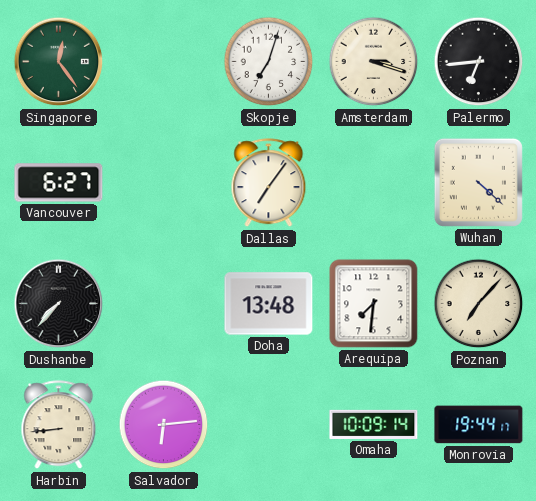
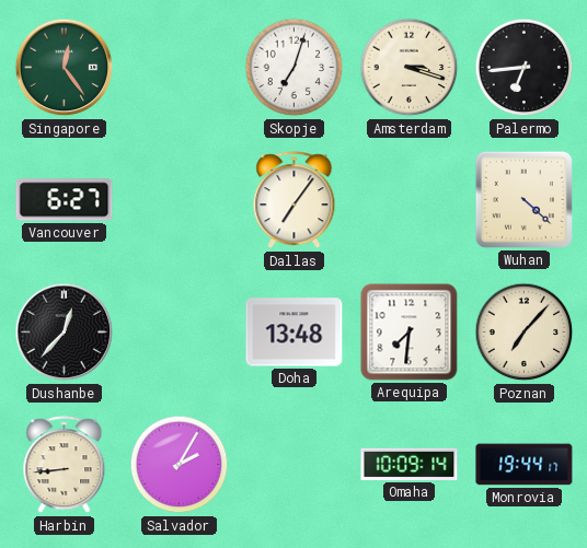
Dushanbe: 7:37 -> 12:37
Salvador: 6:14 -> 2:05
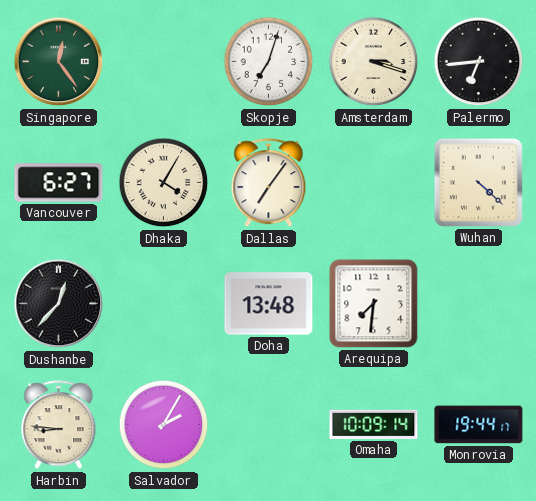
Dhaka: none -> 4:05
Poznan: 7:07 -> none
Harbin: 8:44 -> 8:46
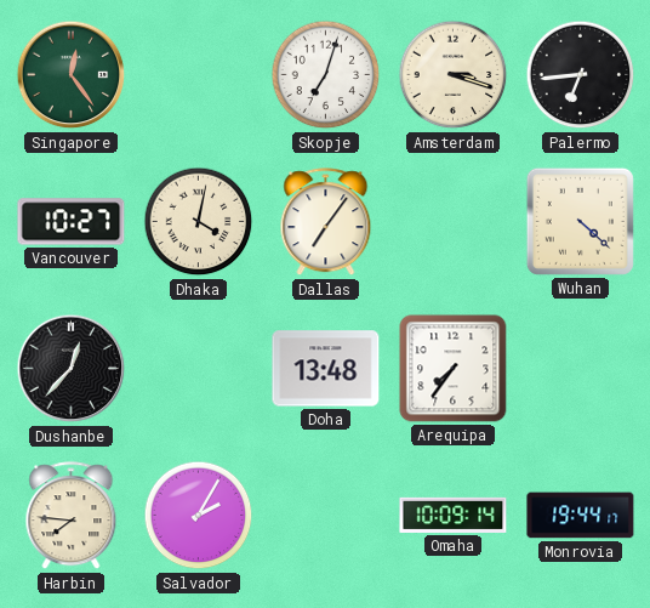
Vancouver: 6:27 -> 10:27
Dhaka: 4:05 -> 4:02
Arequipa: 7:31 -> 7:36
Harbin: 8:46 -> 7:46
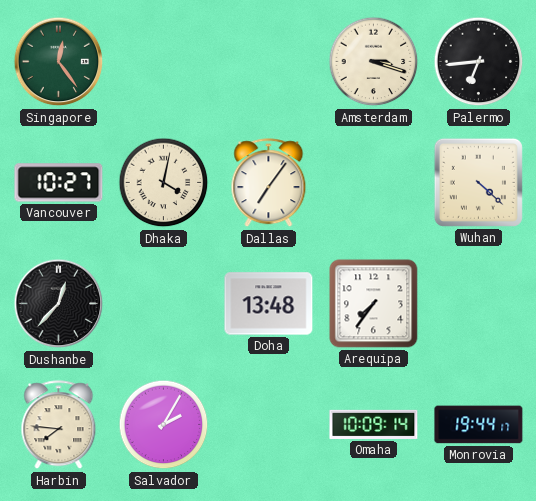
Skopje: 7:03 -> none
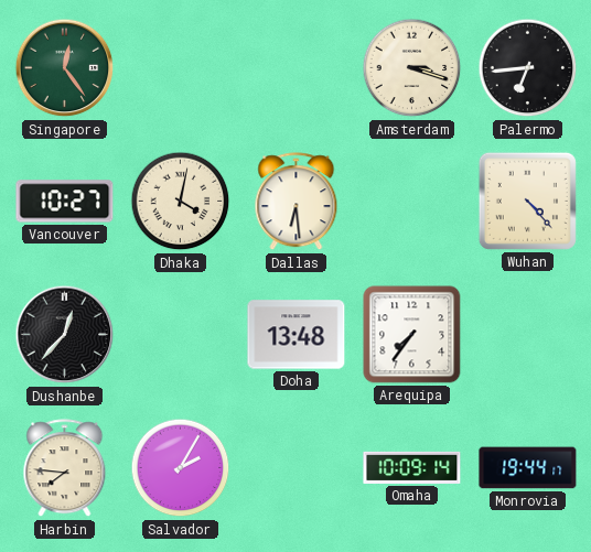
Dallas: 7:06 -> 6:29
Wuhan: 4:22 -> 4:23
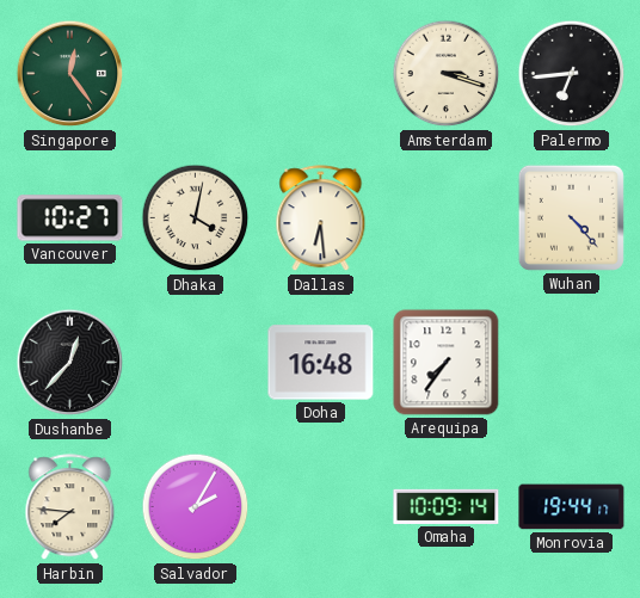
Doha: 13:48 -> 16:48
